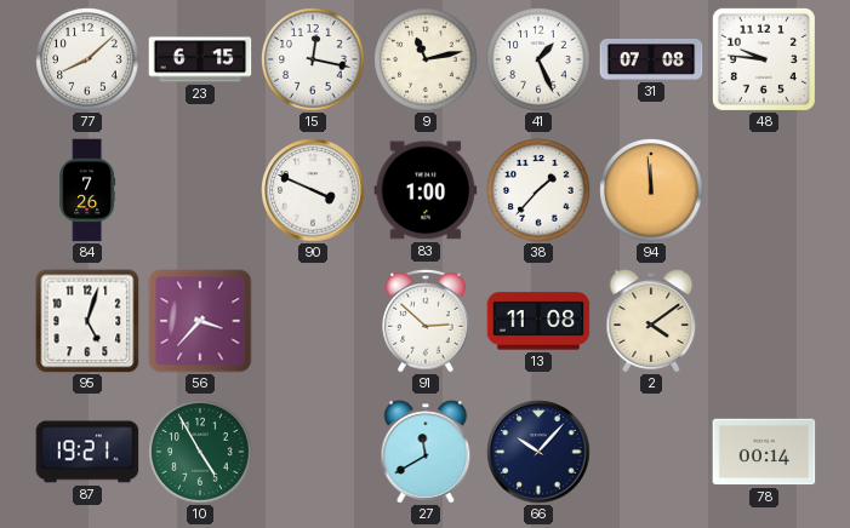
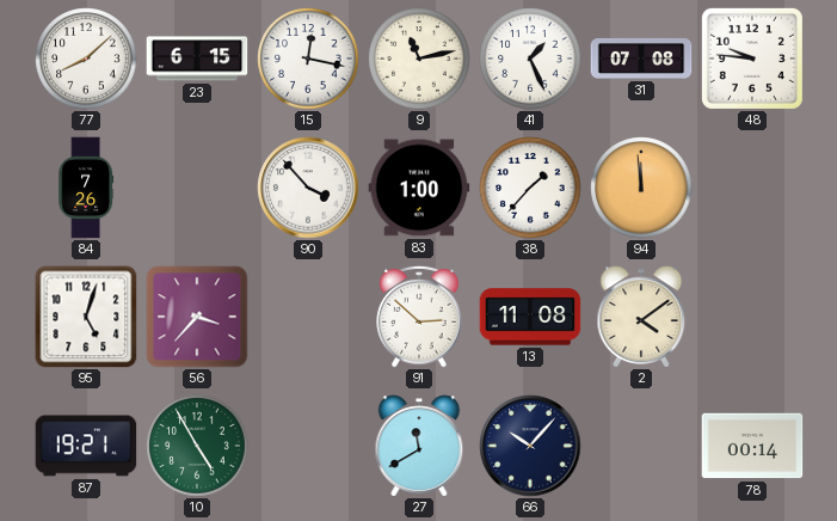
90: 3:49 -> 3:53
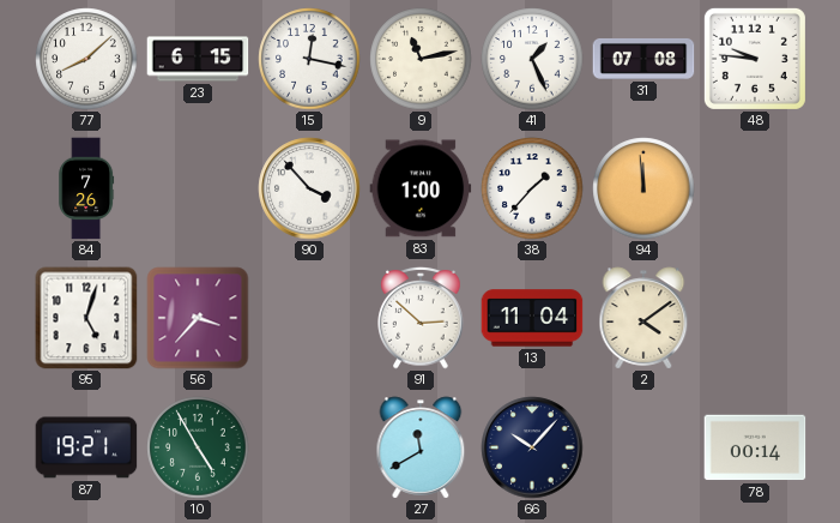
13: 11:08 -> 11:04
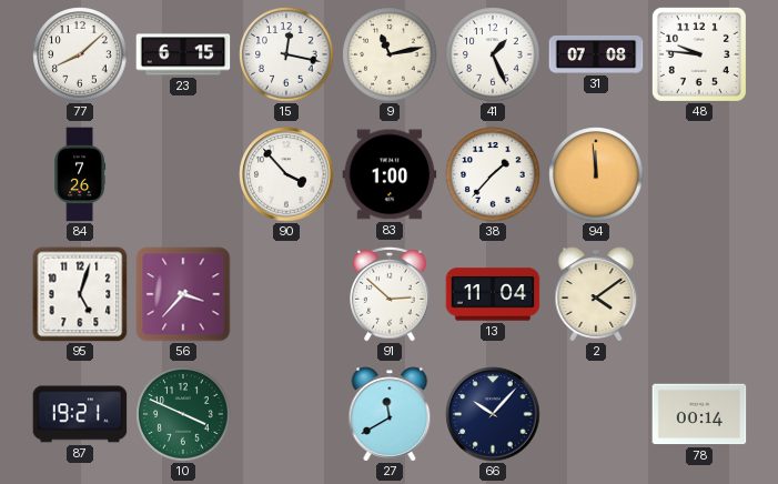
10: 4:55 -> 3:49
